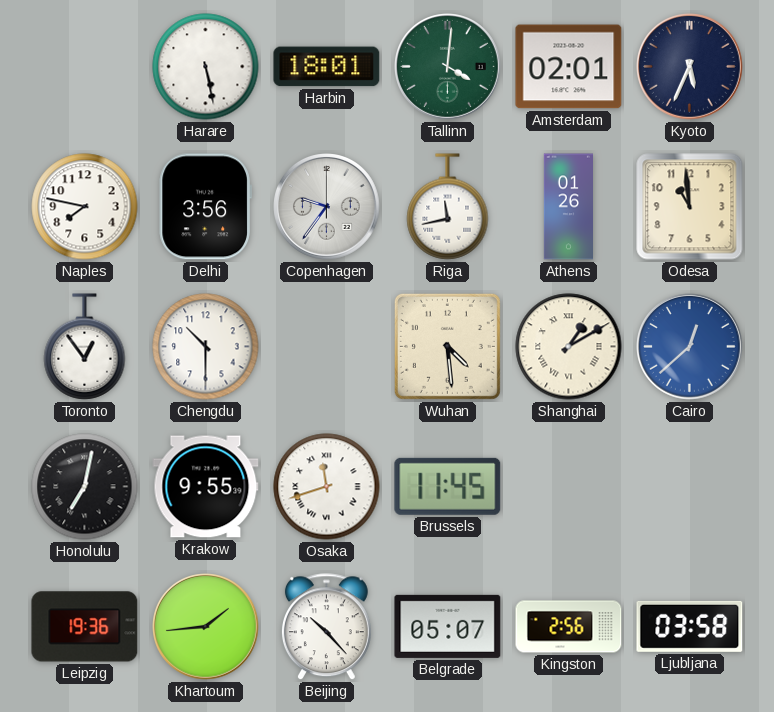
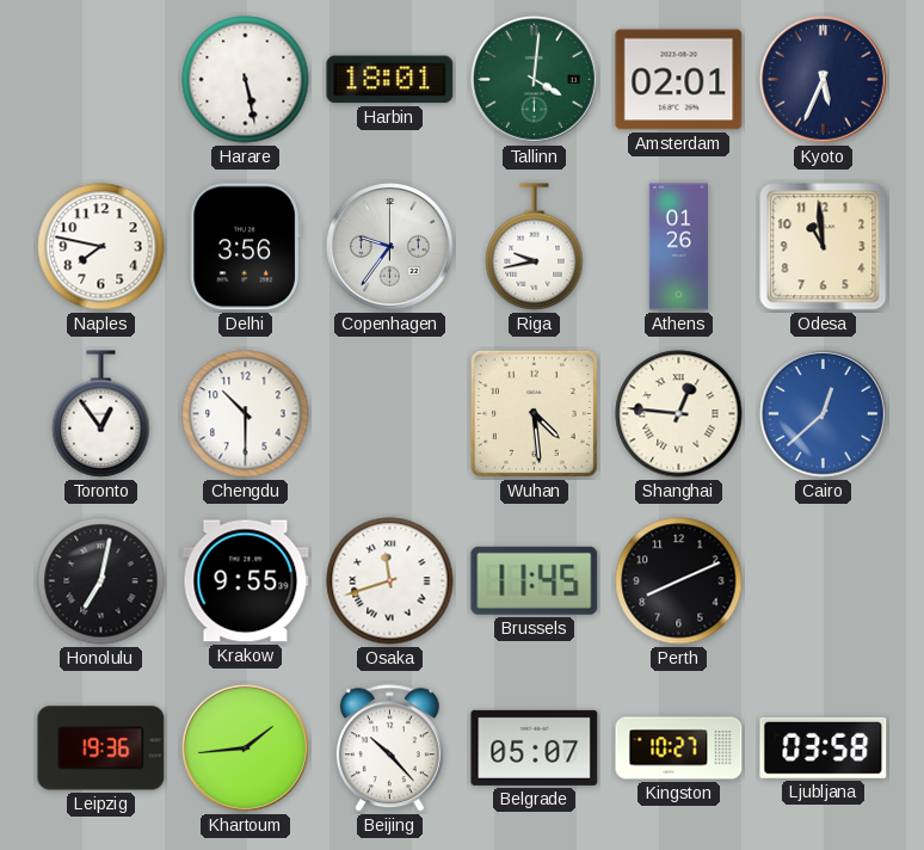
Riga: 11:43 -> 9:43
Shanghai: 1:10 -> 12:46
Perth: none -> 8:11
Kingston: 2:56 -> 10:27
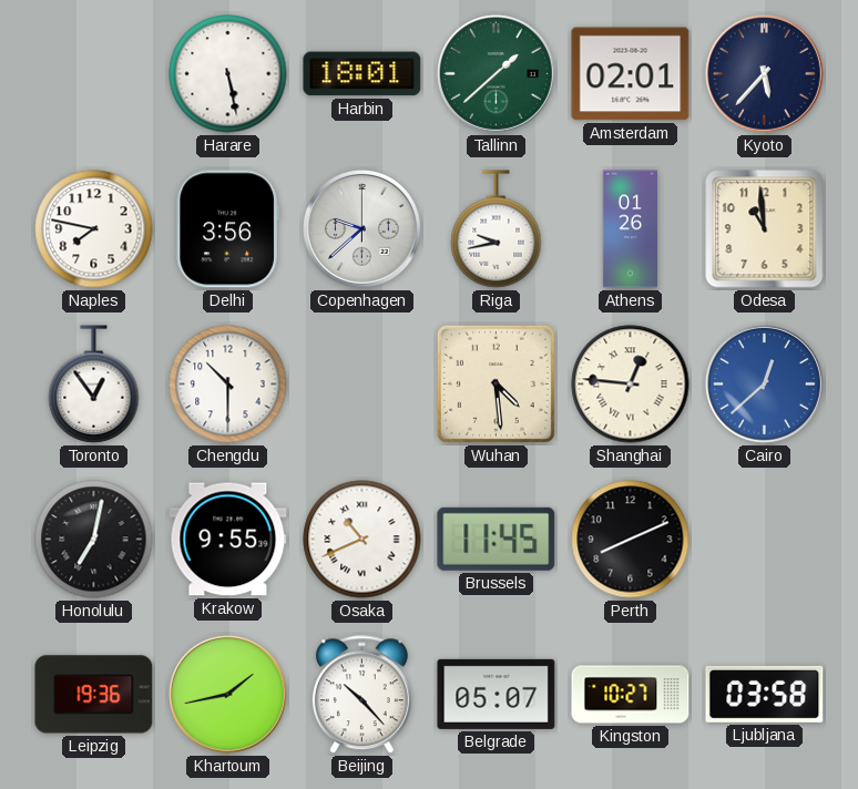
Tallinn: 4:01 -> 1:38
Kyoto: 5:34 -> 5:37
Copenhagen: 9:36 -> 9:38
Osaka: 11:42 -> 10:41
Khartoum: 1:44 -> 1:43
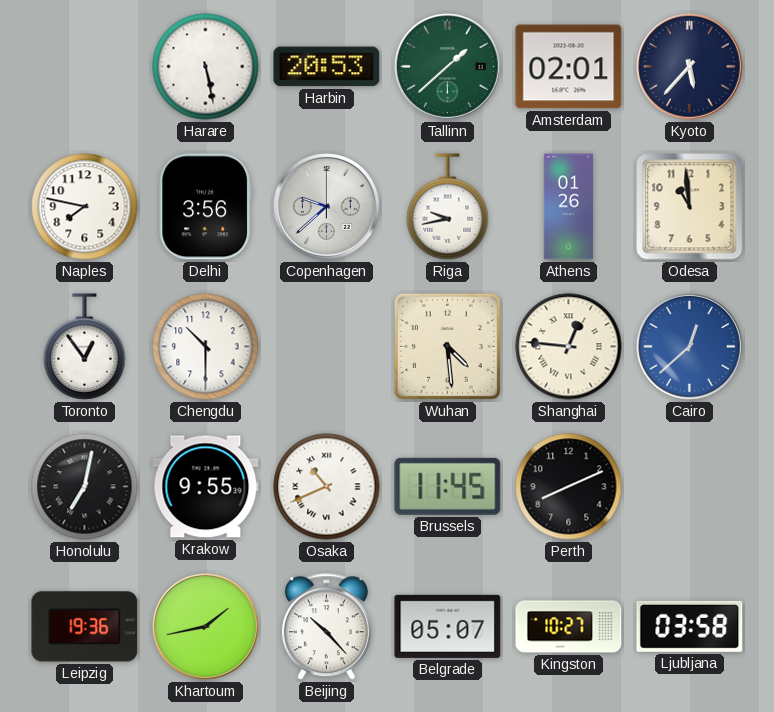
Harbin: 18:01 -> 20:53
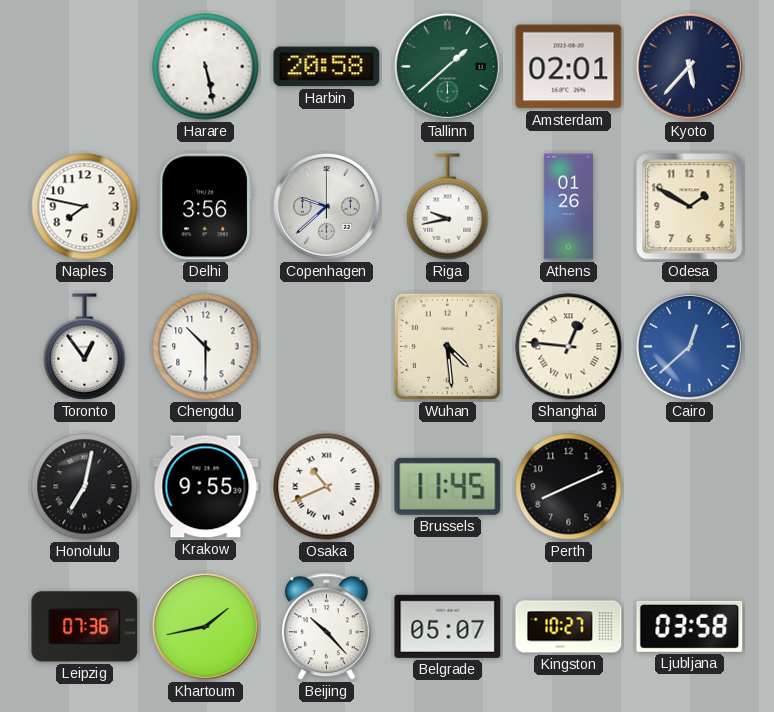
Harbin: 20:53 -> 20:58
Odesa: 10:59 -> 1:50
Leipzig: 19:36 -> 07:36
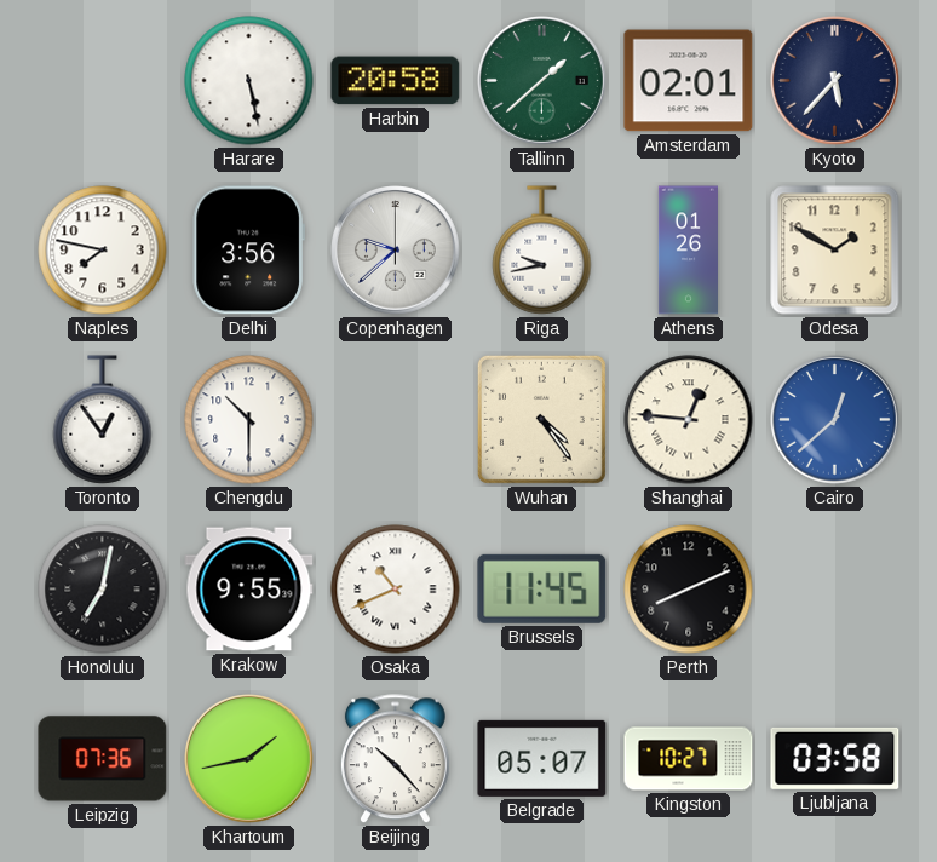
Wuhan: 4:29 -> 4:24
